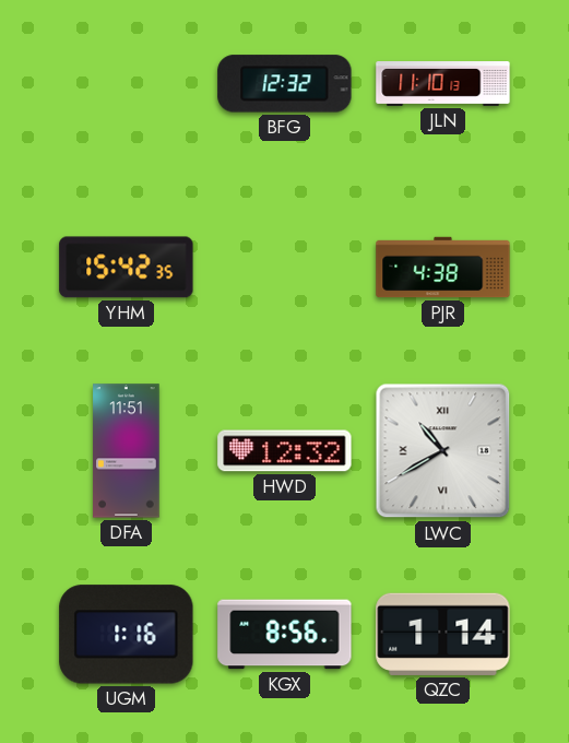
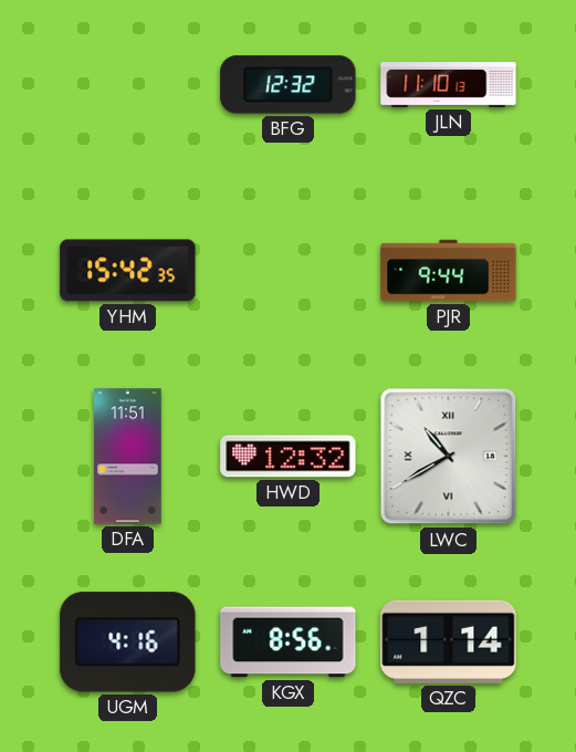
PJR: 4:38 -> 9:44
UGM: 1:16 -> 4:16
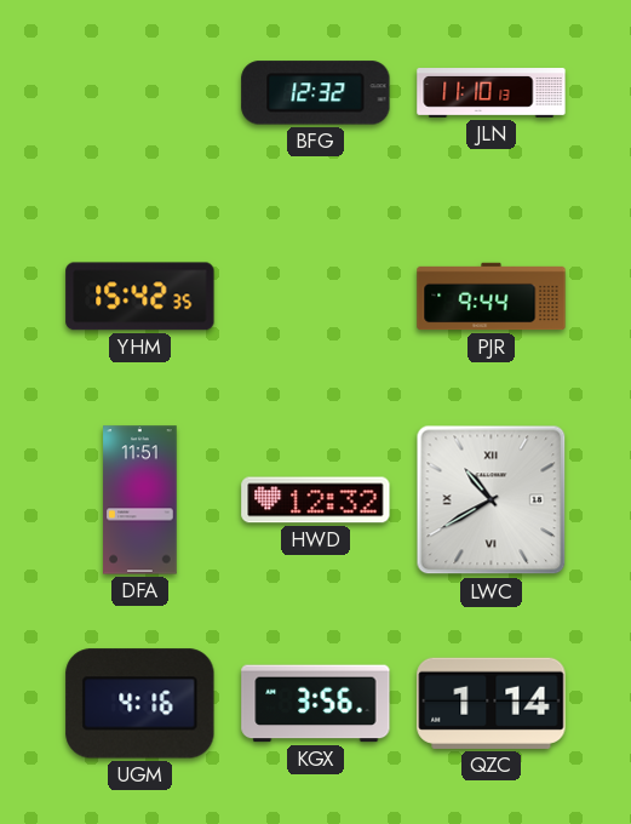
KGX: 8:56 -> 3:56
